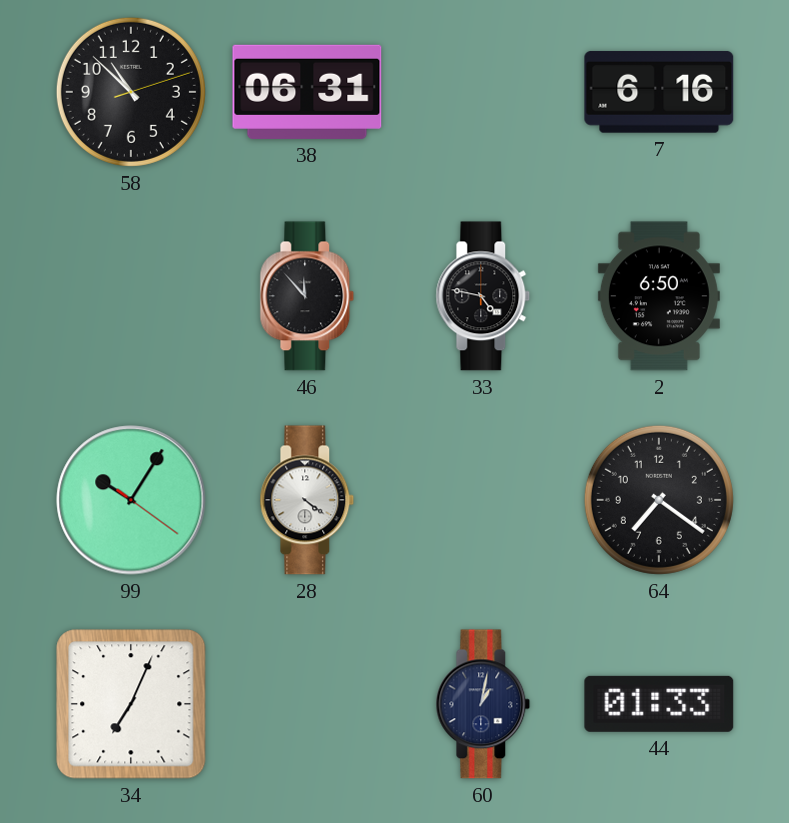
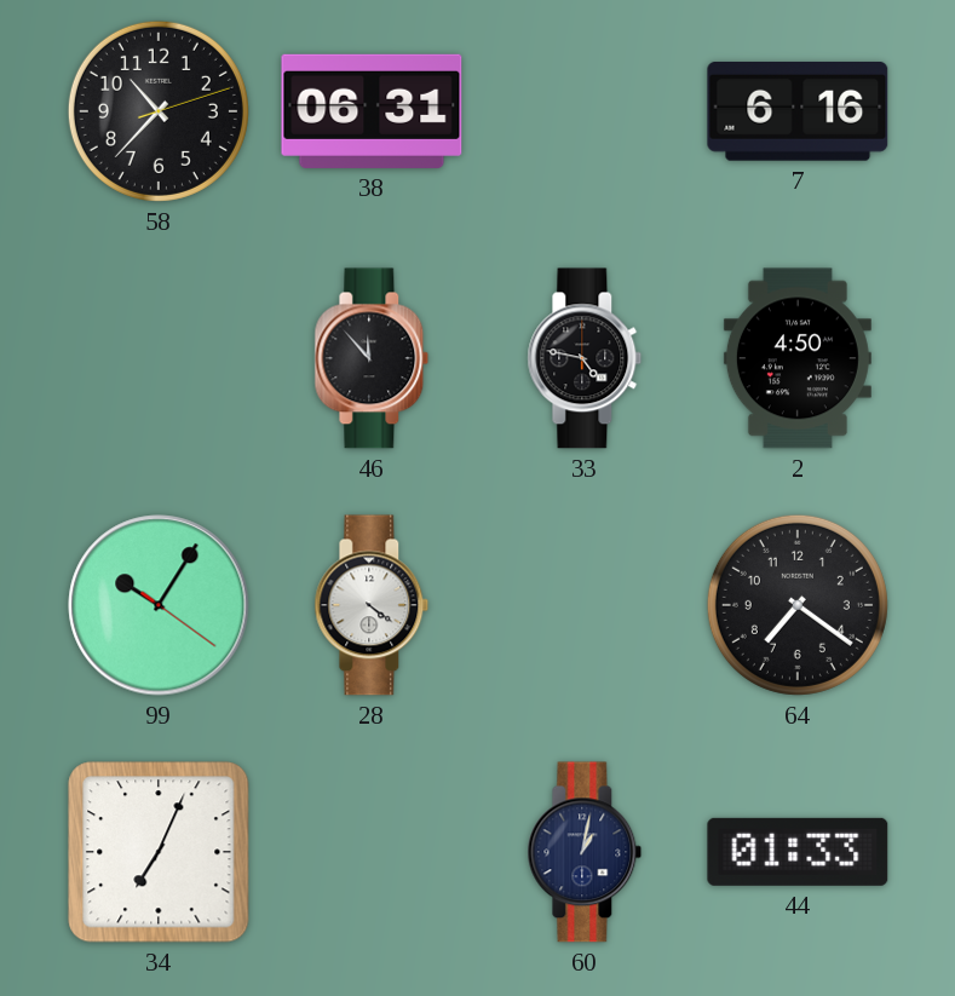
58: 10:52 -> 10:37
2: 6:50 -> 4:50
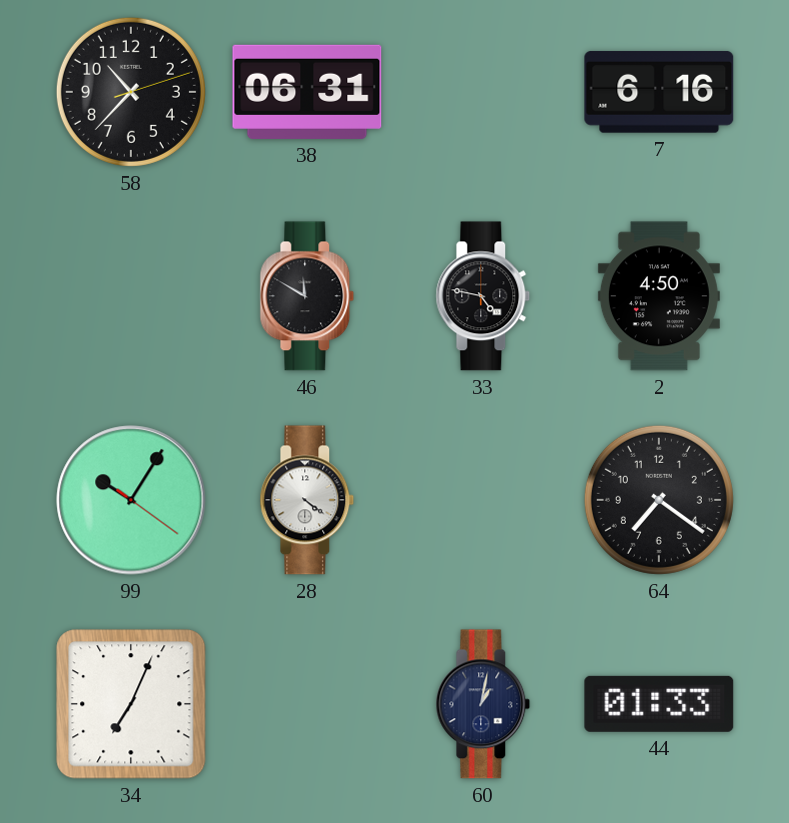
46: 11:53 -> 11:50
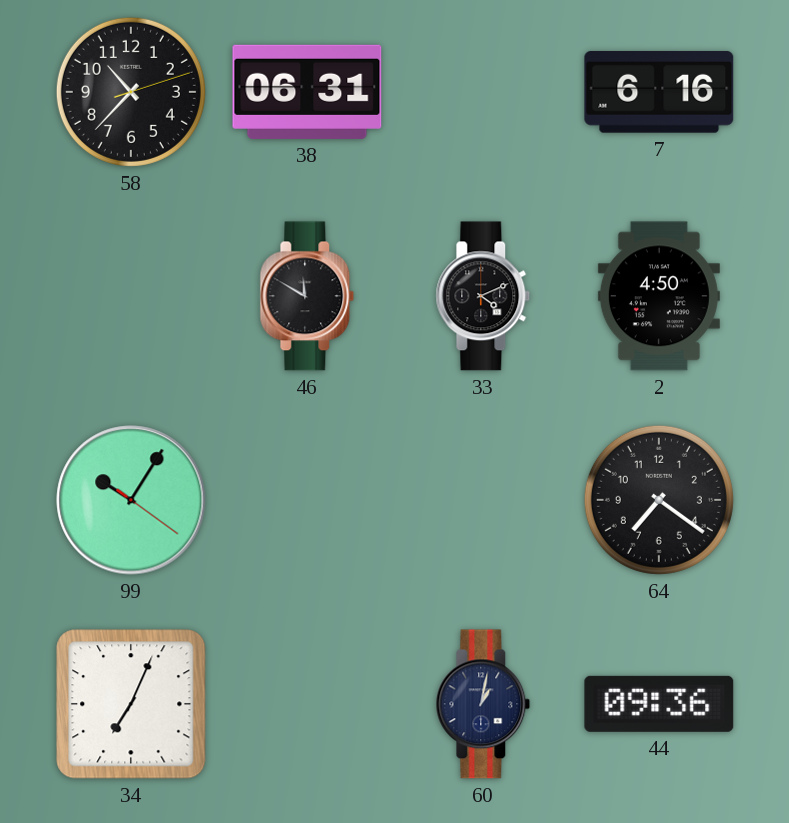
33: 4:47 -> 4:11
28: 4:21 -> none
44: 01:33 -> 09:36
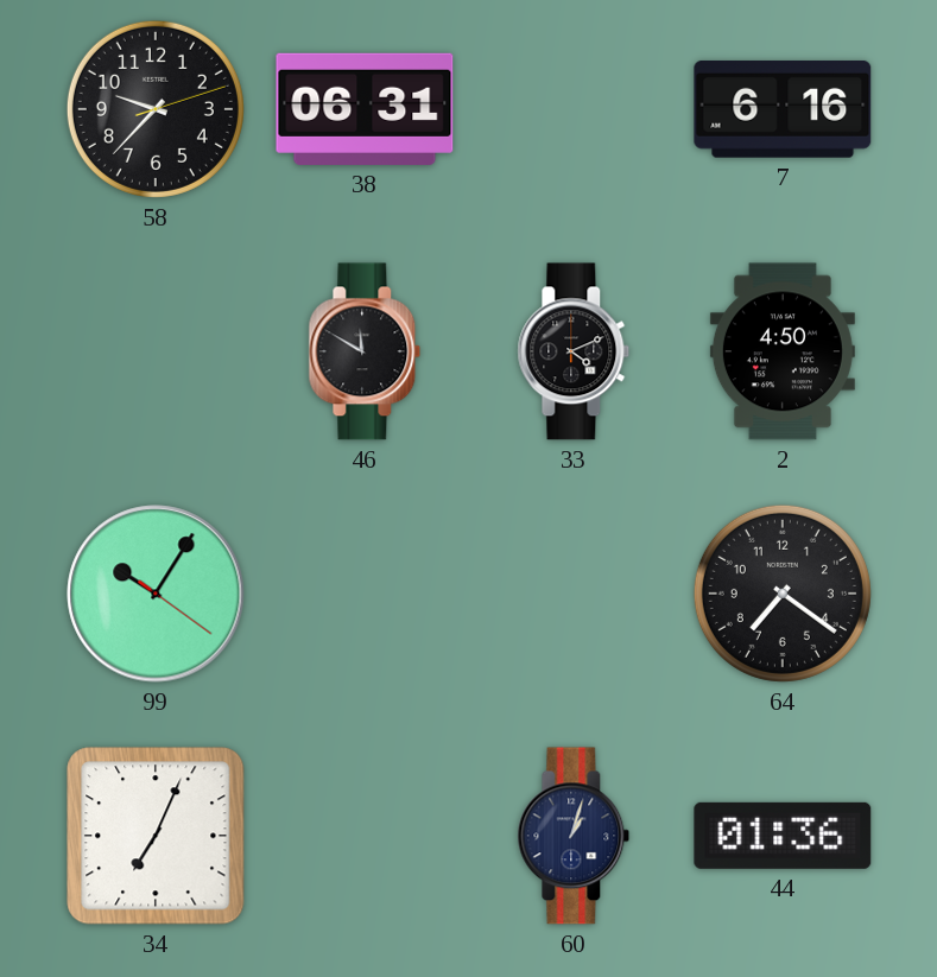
58: 10:37 -> 9:37
60: 1:02 -> 1:03
44: 09:36 -> 01:36
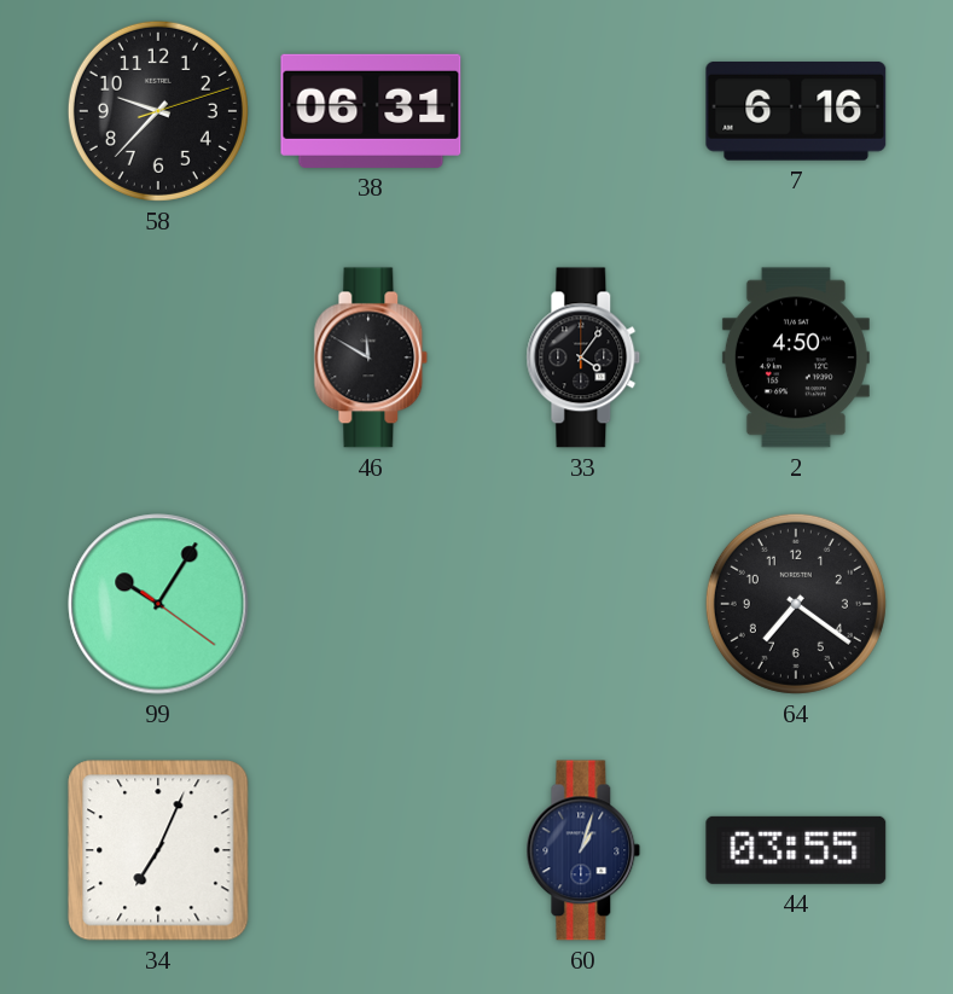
33: 4:11 -> 4:06
44: 01:36 -> 03:55
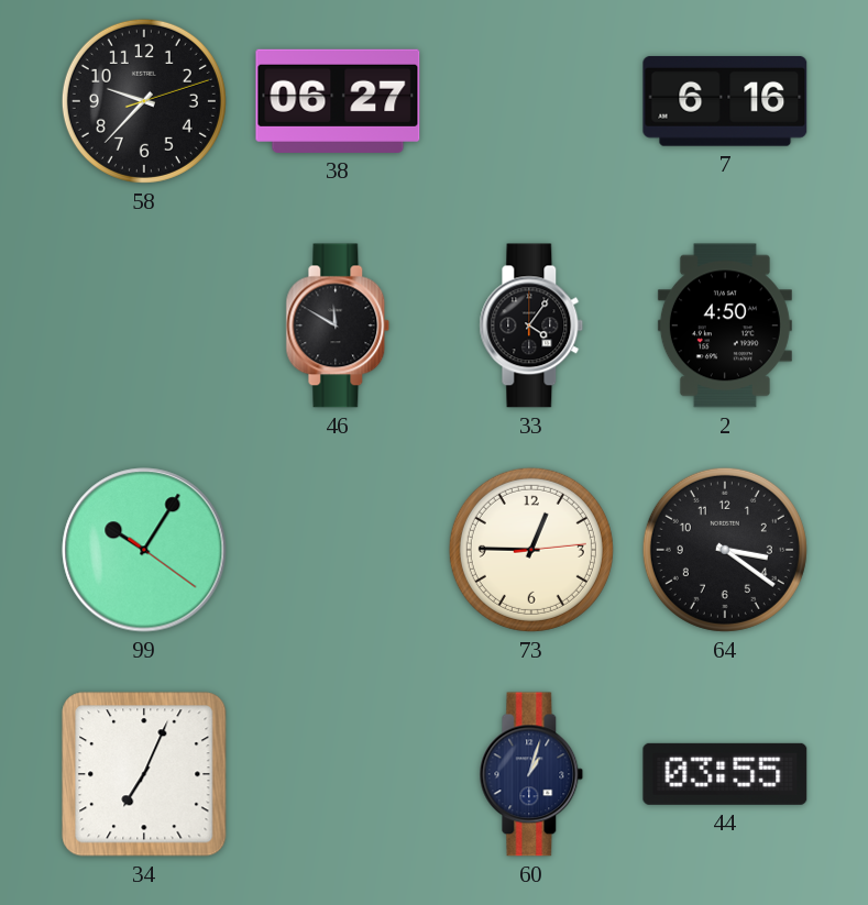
38: 06:31 -> 06:27
73: none -> 12:45
64: 7:21 -> 3:21
